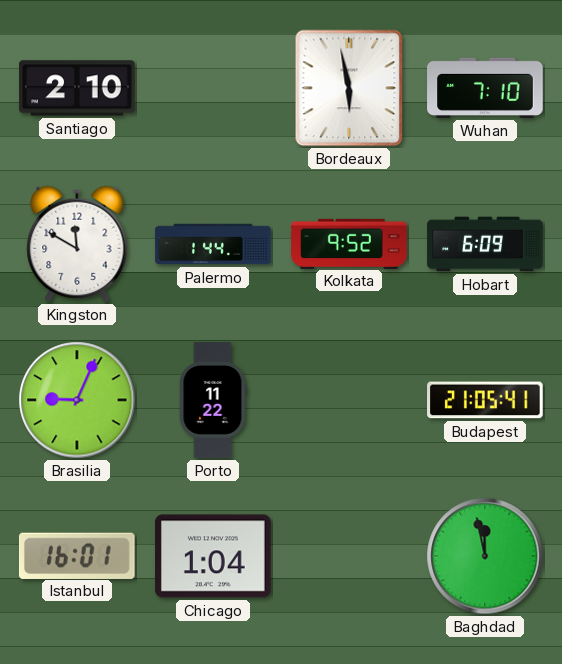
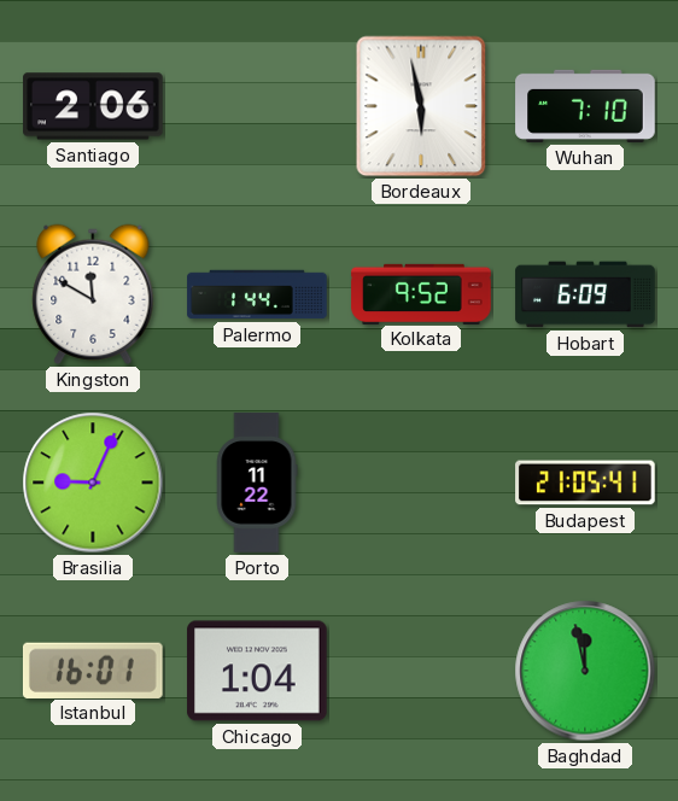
Santiago: 2:10 -> 2:06
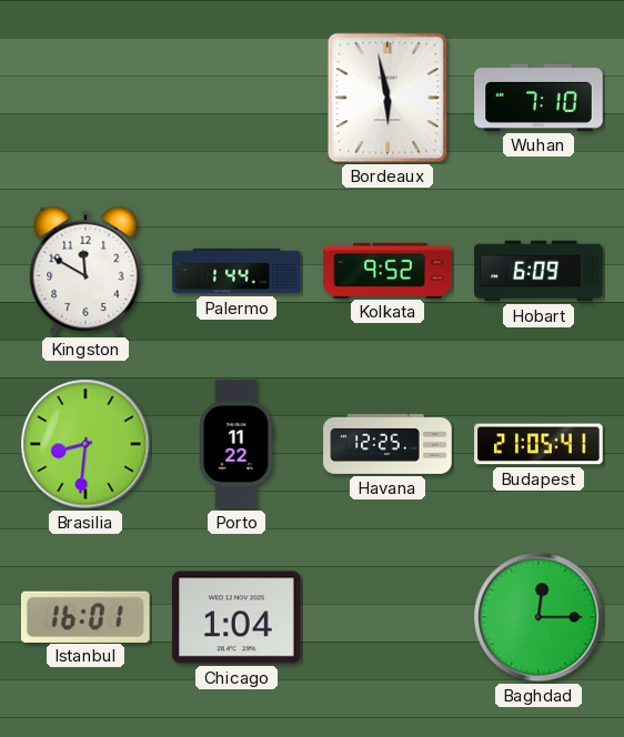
Santiago: 2:06 -> none
Brasilia: 9:04 -> 8:31
Havana: none -> 12:25
Baghdad: 11:58 -> 12:15
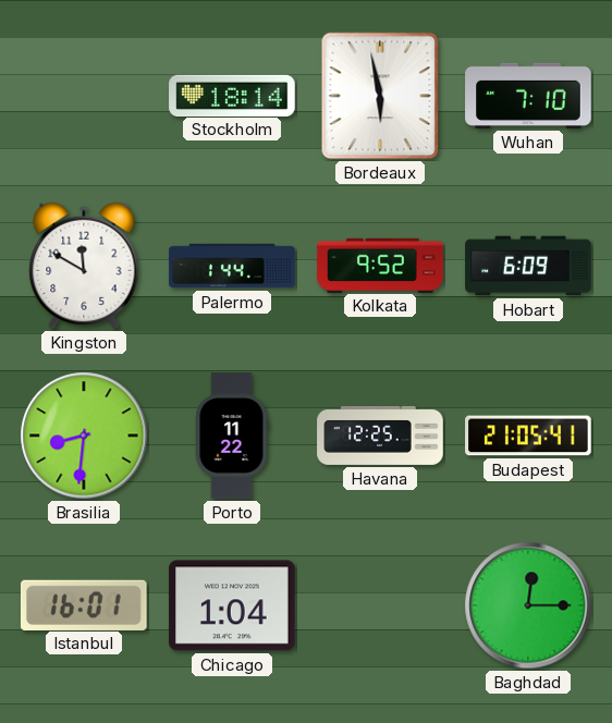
Stockholm: none -> 18:14
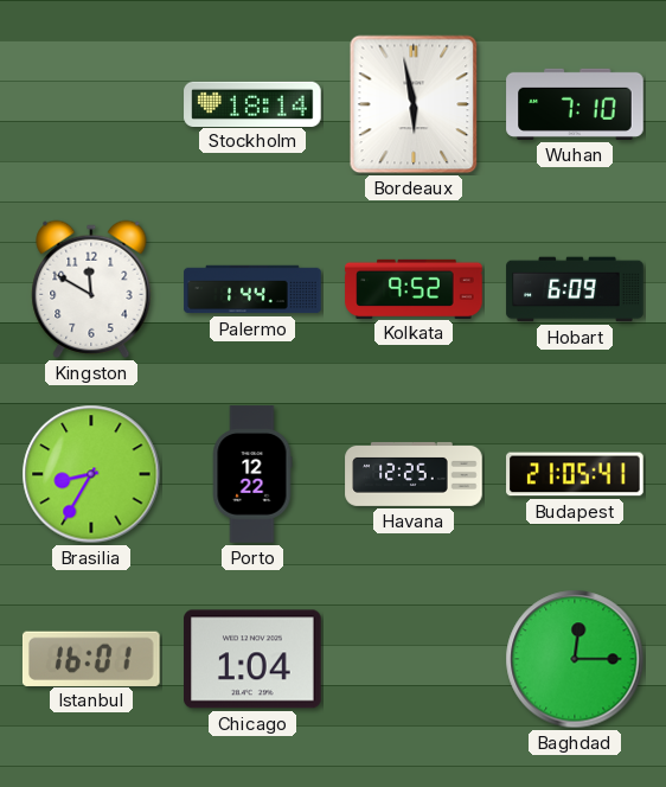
Brasilia: 8:31 -> 8:35
Porto: 11:22 -> 12:22
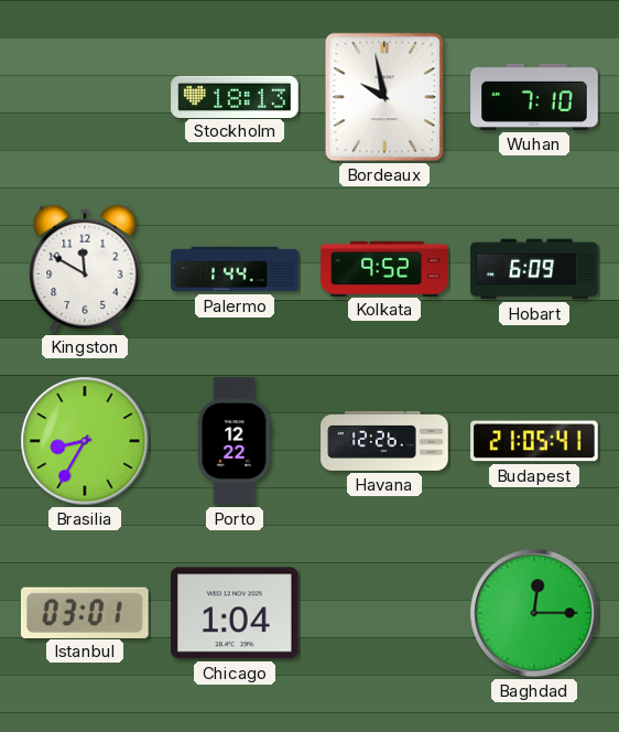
Stockholm: 18:14 -> 18:13
Bordeaux: 5:58 -> 9:58
Havana: 12:25 -> 12:26
Istanbul: 16:01 -> 03:01
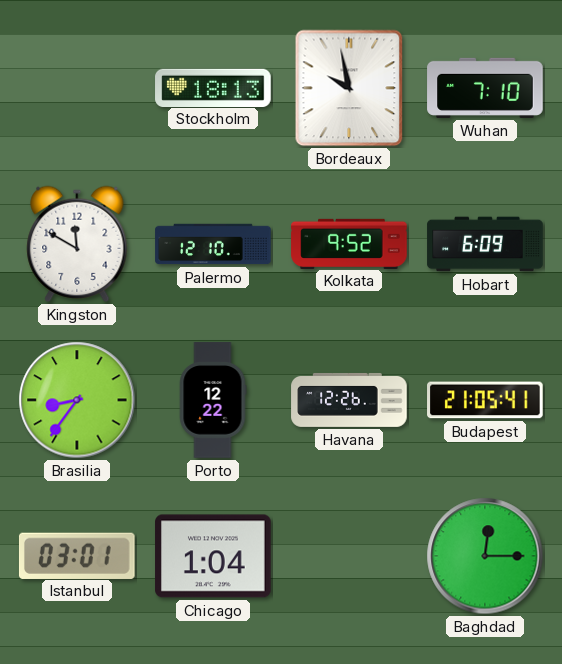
Palermo: 1:44 -> 12:10
Brasilia: 8:35 -> 8:36
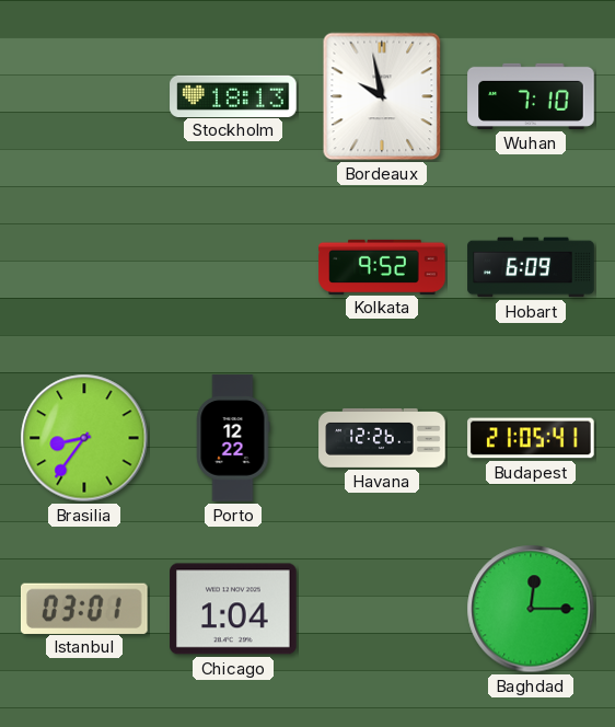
Kingston: 11:50 -> none
Palermo: 12:10 -> none
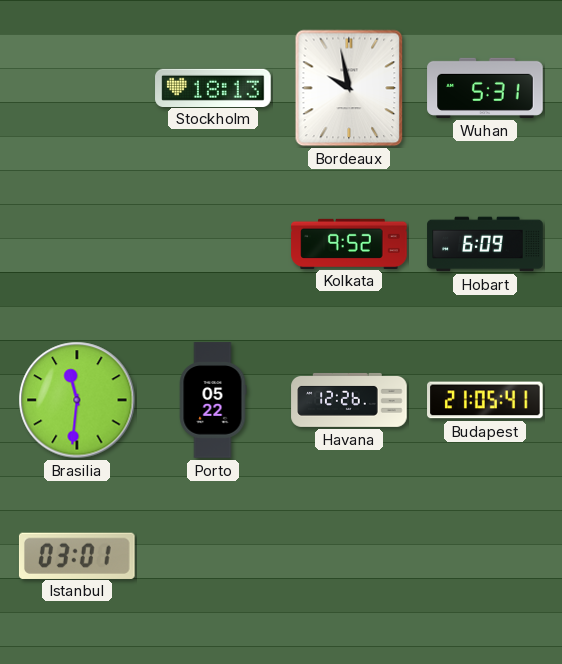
Wuhan: 7:10 -> 5:31
Brasilia: 8:36 -> 11:31
Porto: 12:22 -> 05:22
Chicago: 1:04 -> none
Baghdad: 12:15 -> none
